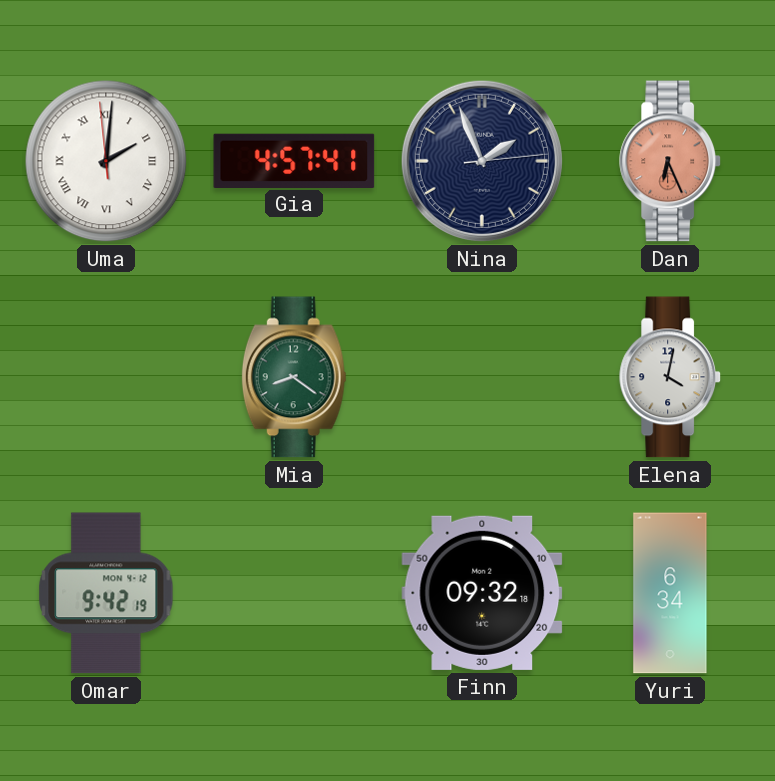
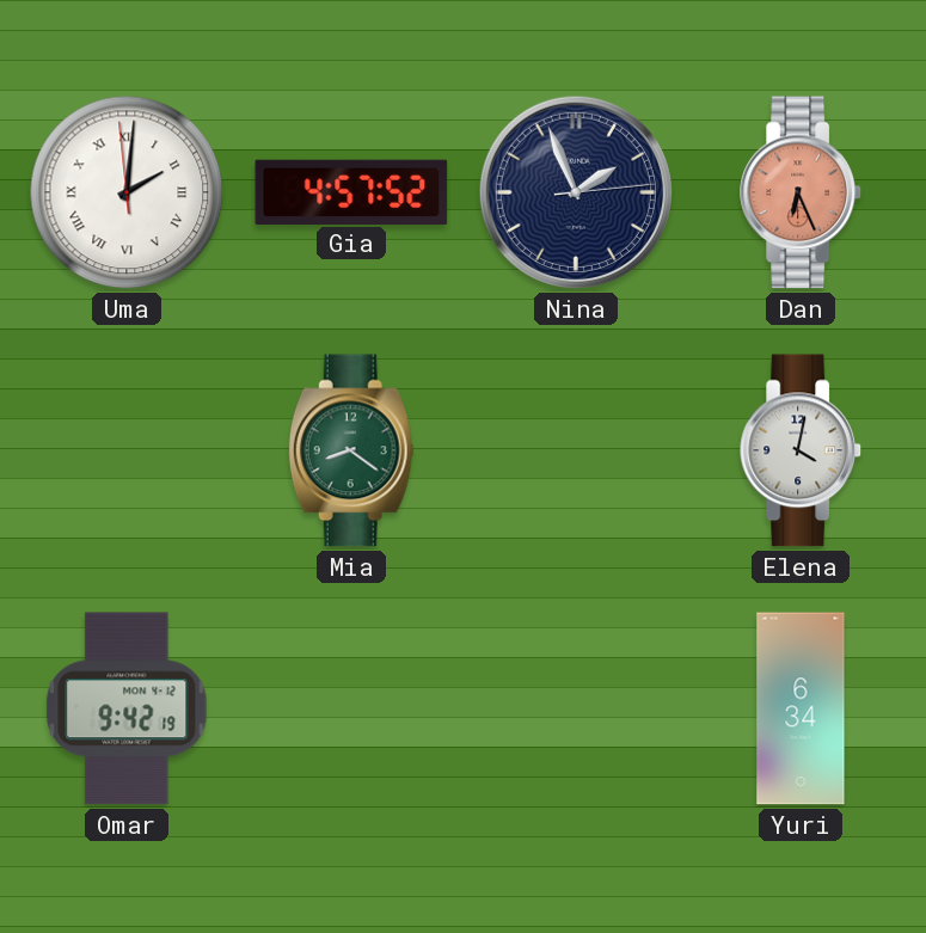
Gia: 4:57:41 -> 4:57:52
Finn: 09:32 -> none
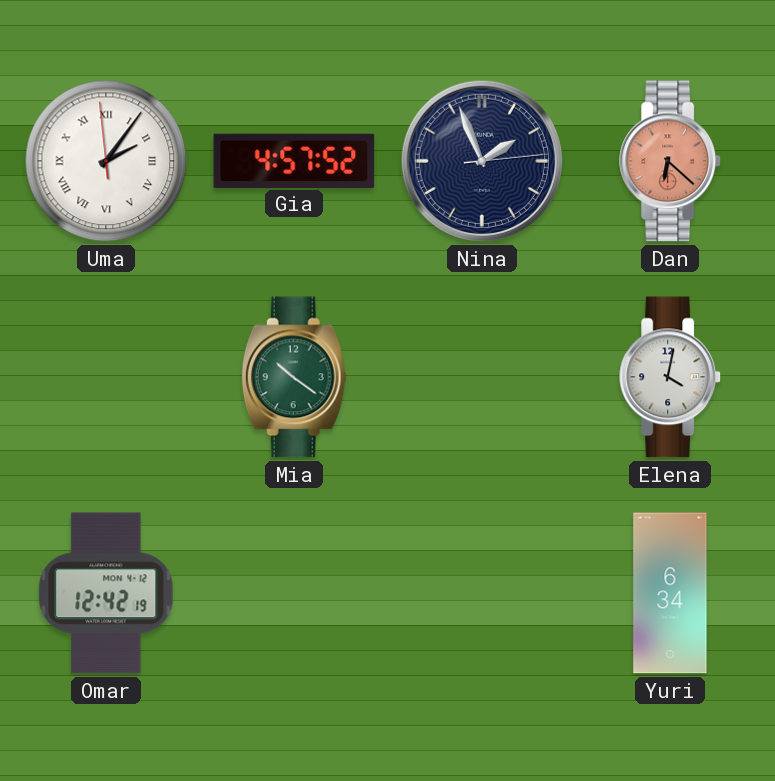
Uma: 2:00 -> 2:05
Dan: 6:26 -> 6:22
Mia: 8:21 -> 10:21
Omar: 9:42 -> 12:42
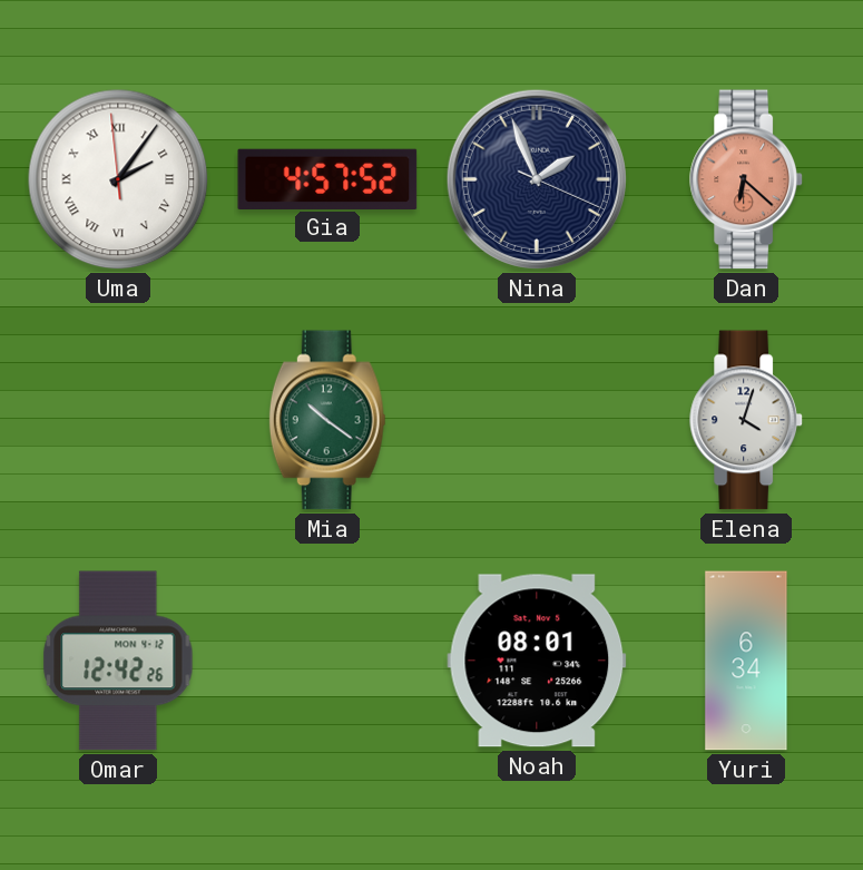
Nina: 1:56:14 -> 1:56:19
Elena: 4:02 -> 4:03
Omar: 12:42:19 -> 12:42:26
Noah: none -> 08:01
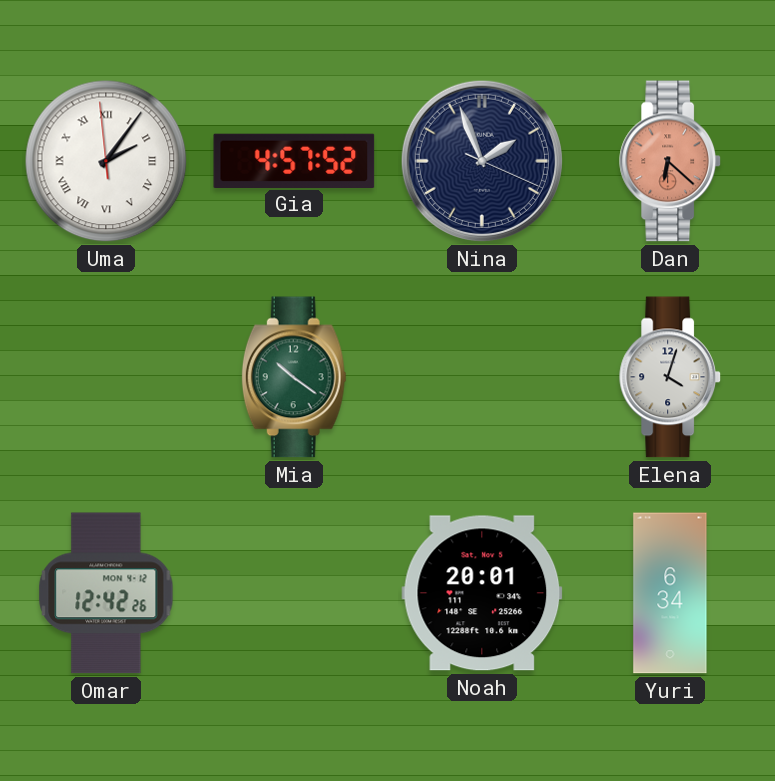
Noah: 08:01 -> 20:01
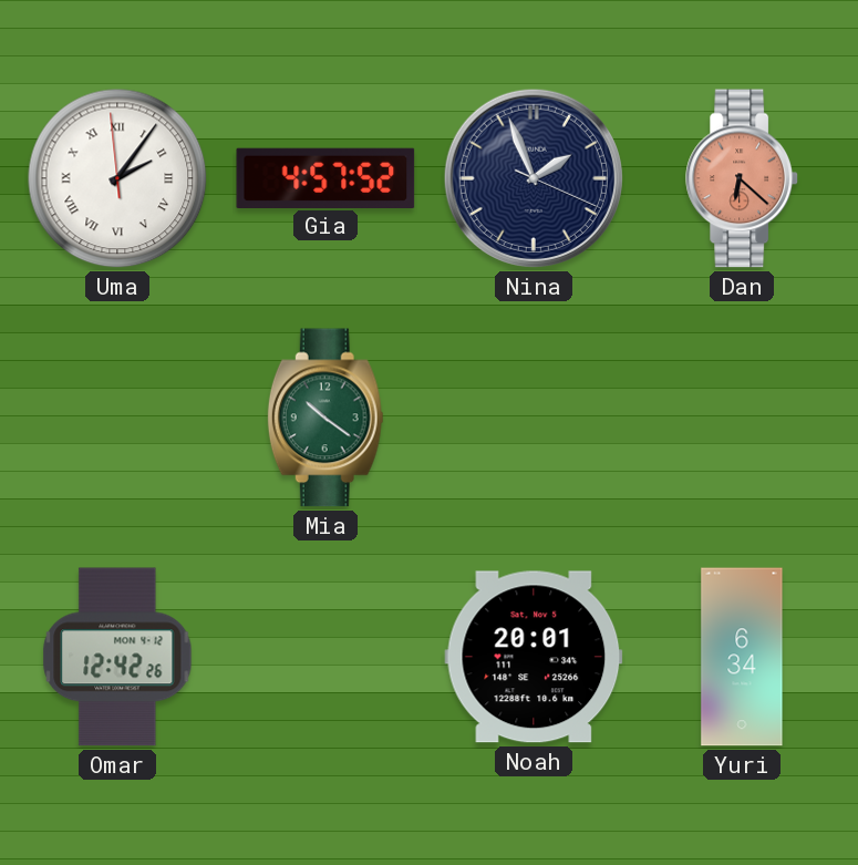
Elena: 4:03 -> none
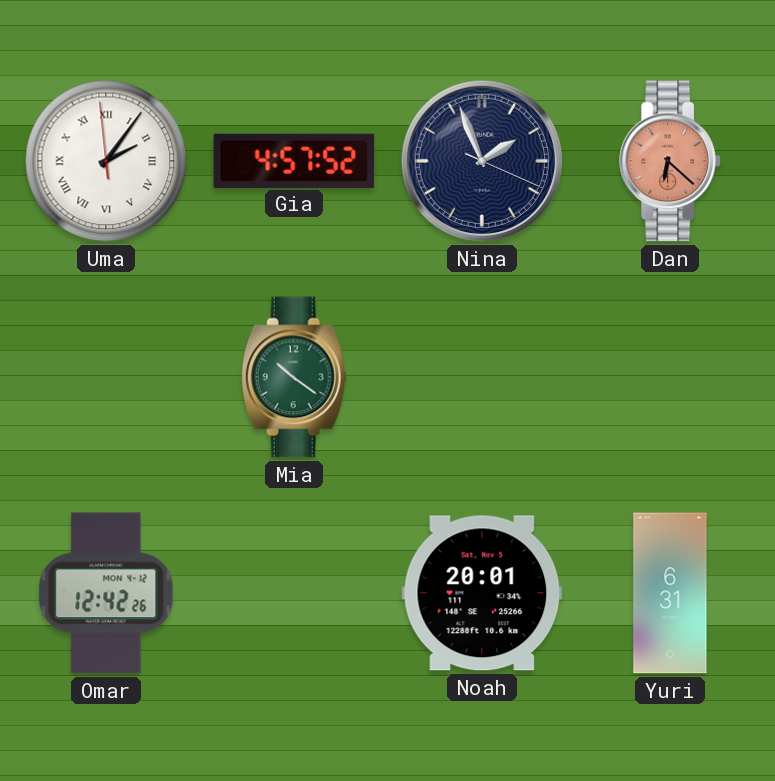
Yuri: 6:34 -> 6:31
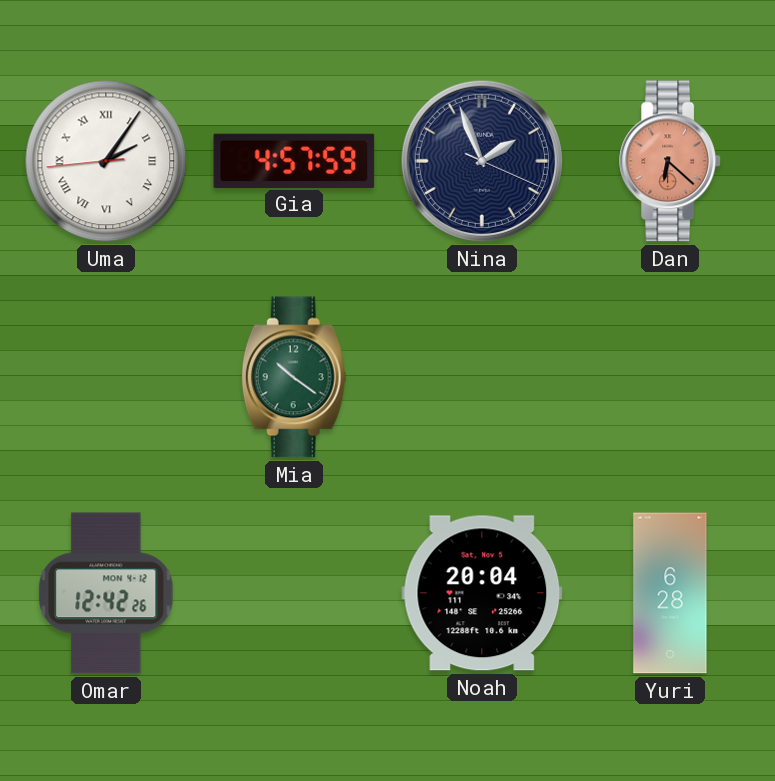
Uma: 2:05:59 -> 2:05:44
Gia: 4:57:52 -> 4:57:59
Noah: 20:01 -> 20:04
Yuri: 6:31 -> 6:28
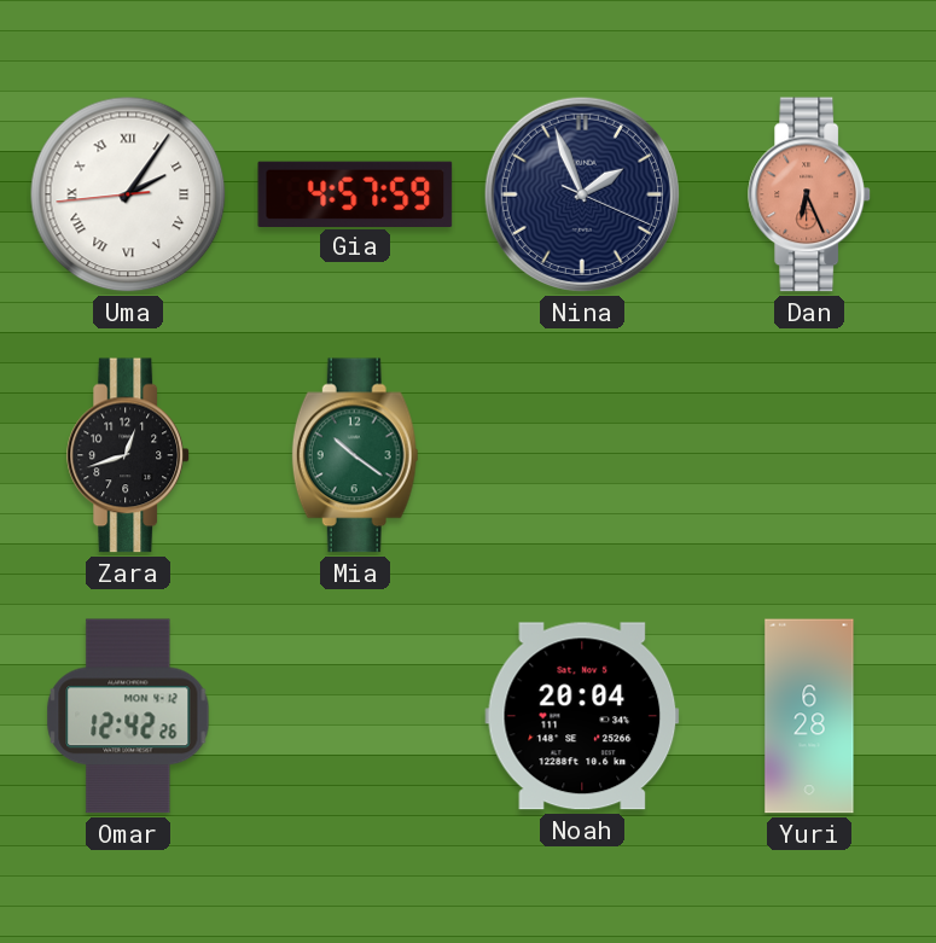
Dan: 6:22 -> 6:26
Zara: none -> 12:42
